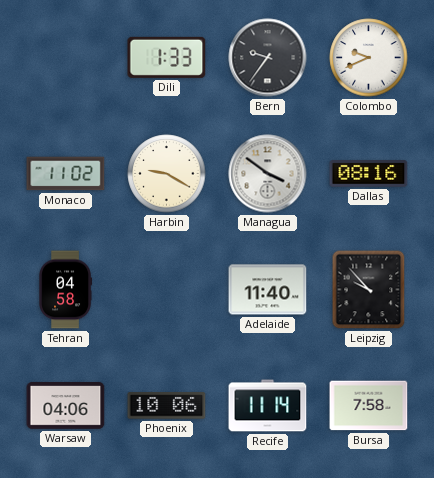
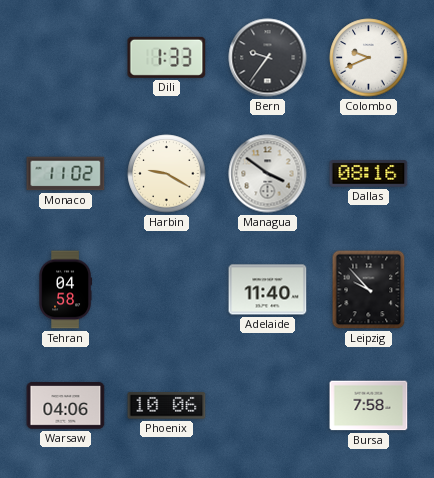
Recife: 11:14 -> none
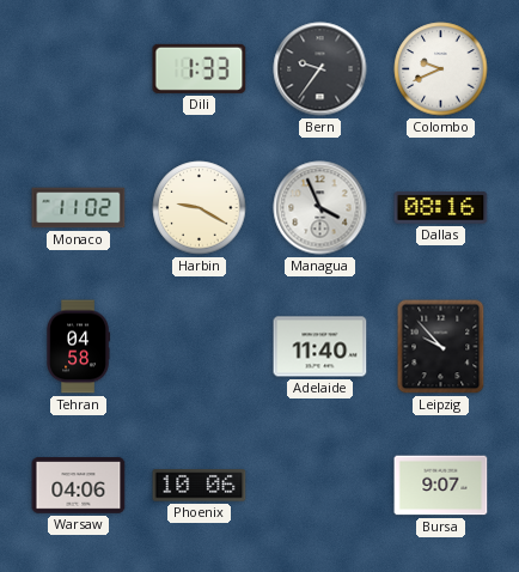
Managua: 3:51 -> 3:56
Bursa: 7:58 -> 9:07
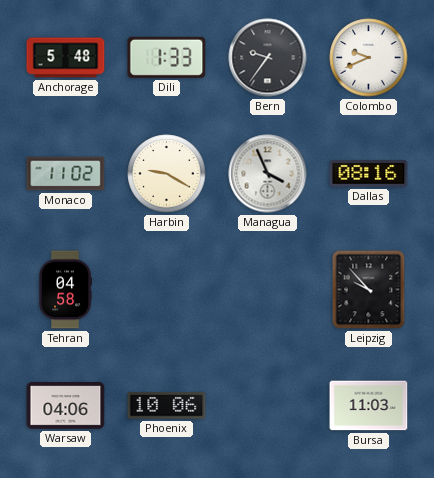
Anchorage: none -> 5:48
Adelaide: 11:40 -> none
Bursa: 9:07 -> 11:03
